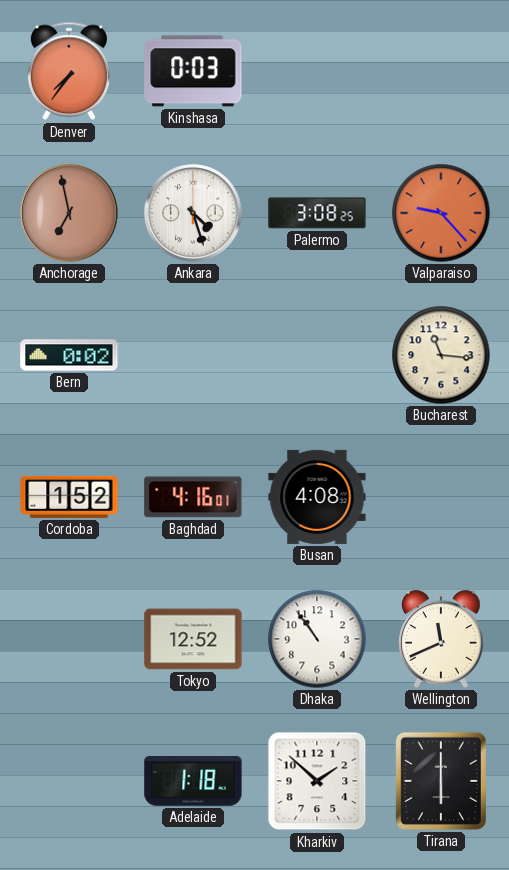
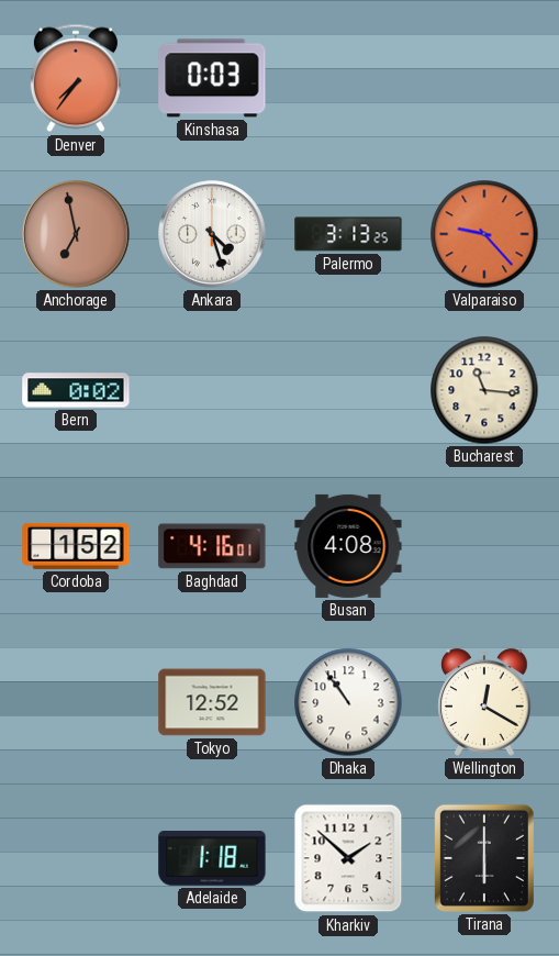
Palermo: 3:08 -> 3:13
Wellington: 11:41 -> 12:20
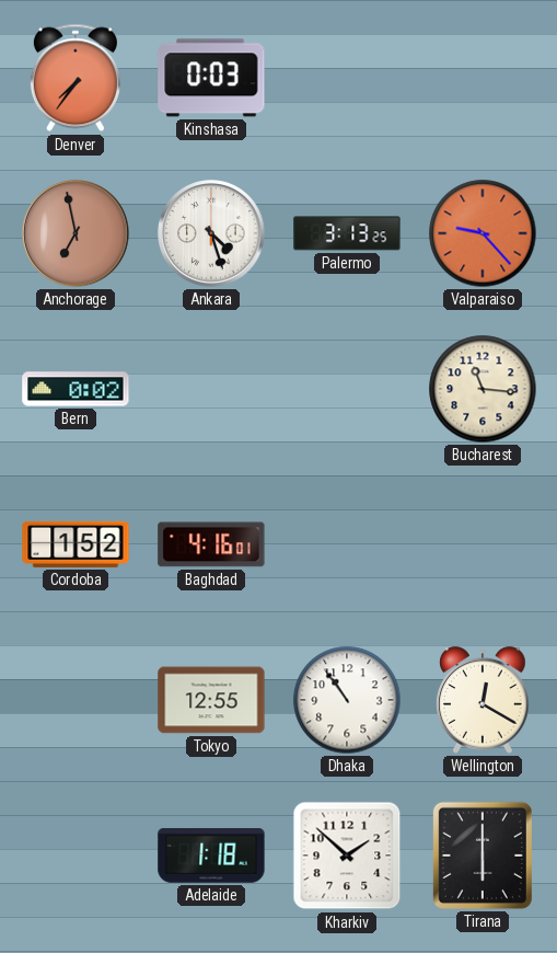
Busan: 4:08 -> none
Tokyo: 12:52 -> 12:55
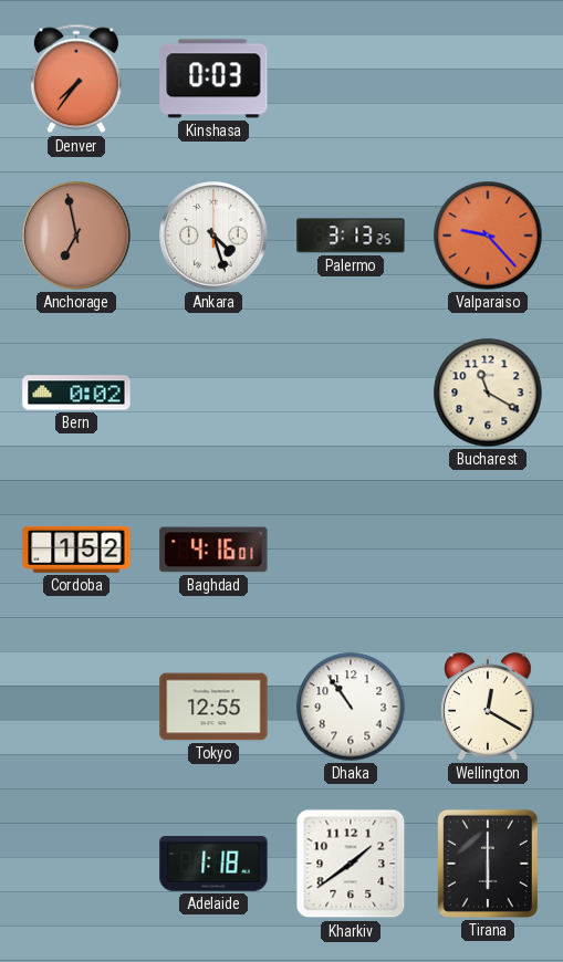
Bucharest: 11:16 -> 11:20
Kharkiv: 1:52 -> 1:39
